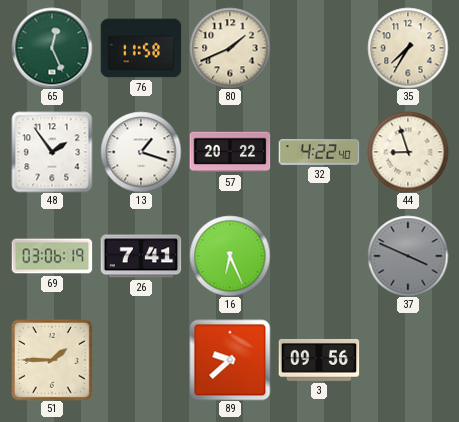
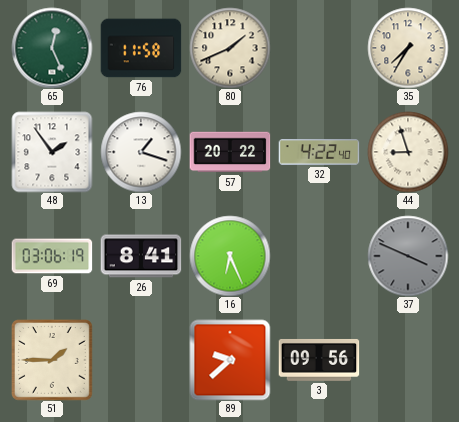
26: 7:41 -> 8:41
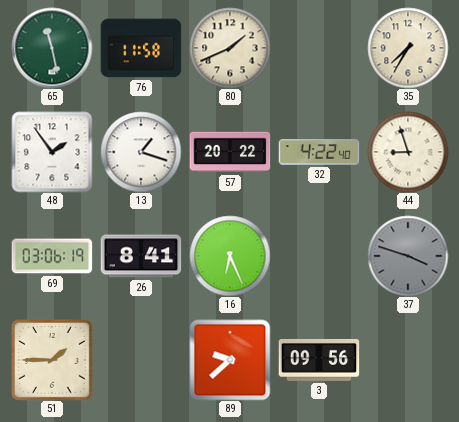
65: 12:26 -> 11:28
37: 3:49 -> 3:48
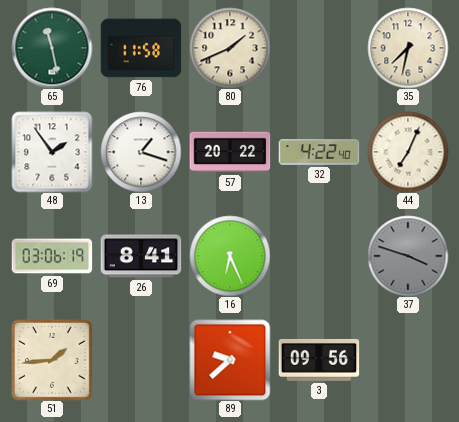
35: 7:35 -> 7:32
44: 8:57 -> 7:04
51: 1:45 -> 1:44
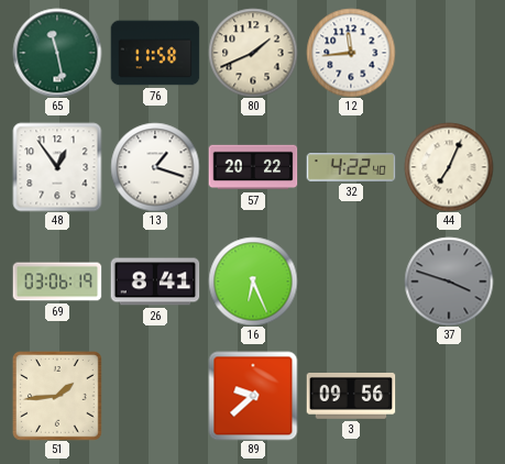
12: none -> 11:44
35: 7:32 -> none
48: 1:54 -> 12:54
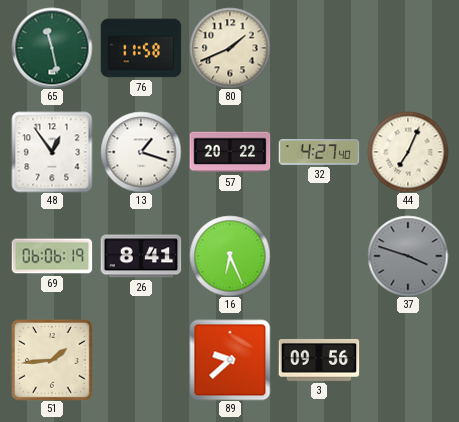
12: 11:44 -> none
32: 4:22 -> 4:27
69: 03:06 -> 06:06
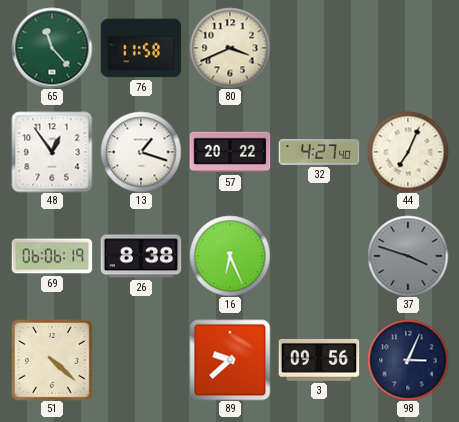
65: 11:28 -> 11:23
80: 1:41 -> 3:41
26: 8:41 -> 8:38
51: 1:44 -> 4:22
98: none -> 3:04
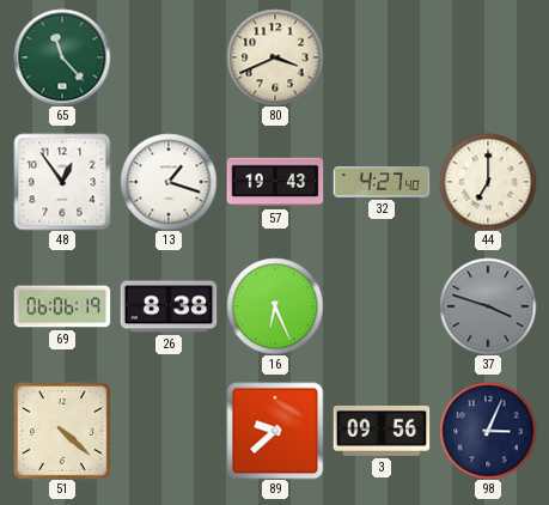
76: 11:58 -> none
57: 20:22 -> 19:43
44: 7:04 -> 7:00
